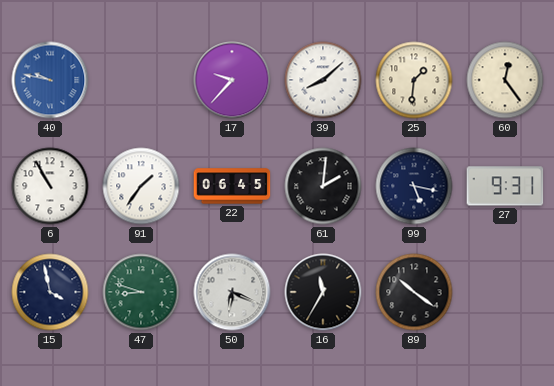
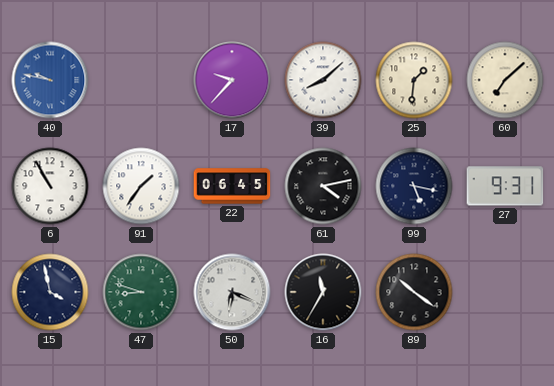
60: 12:24 -> 7:08
61: 2:01 -> 4:13
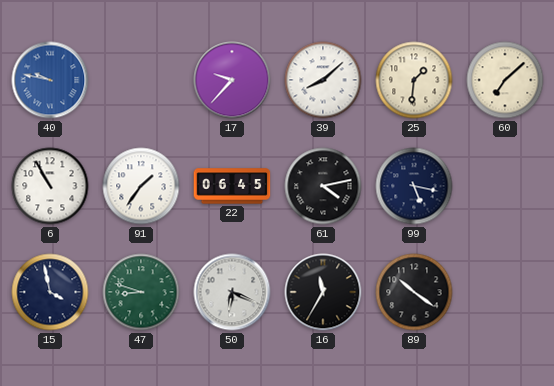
27: 9:31 -> none
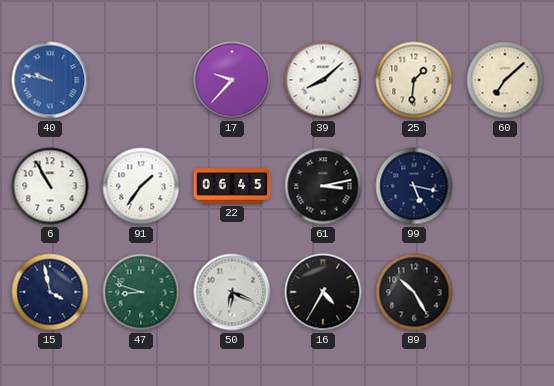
61: 4:13 -> 3:13
16: 11:35 -> 4:35
89: 10:21 -> 10:25
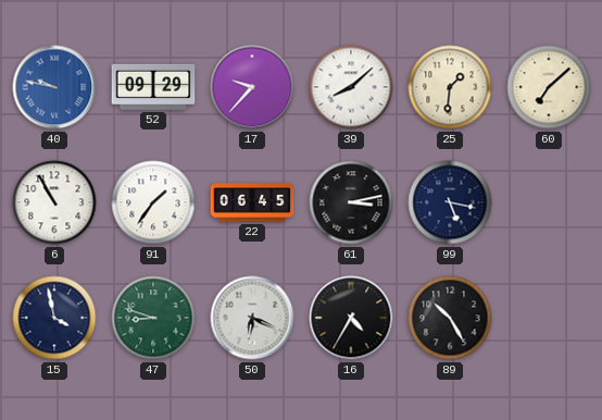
52: none -> 09:29
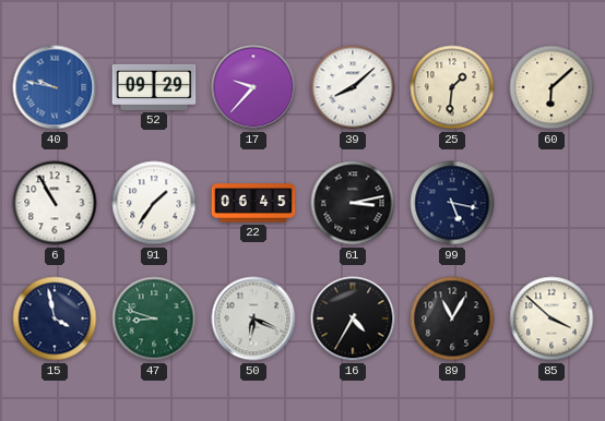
60: 7:08 -> 6:08
89: 10:25 -> 11:05
85: none -> 3:52
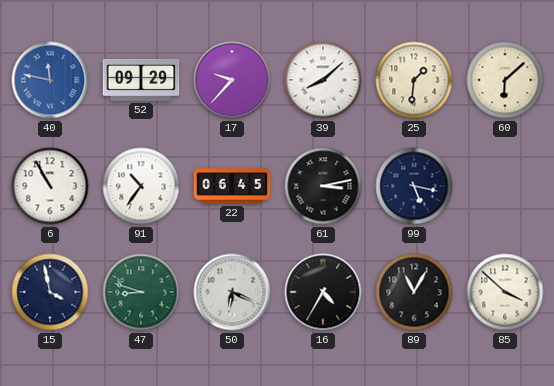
40: 9:47 -> 11:47
91: 1:36 -> 10:36
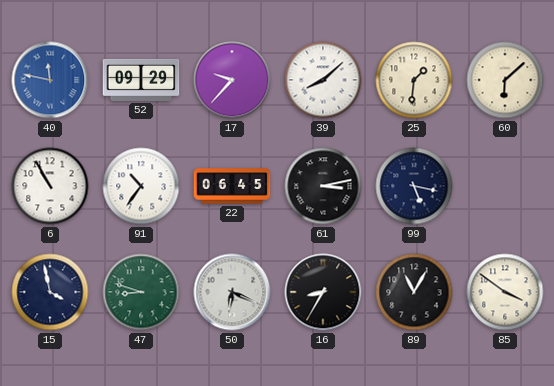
16: 4:35 -> 8:35
85: 3:52 -> 3:51
